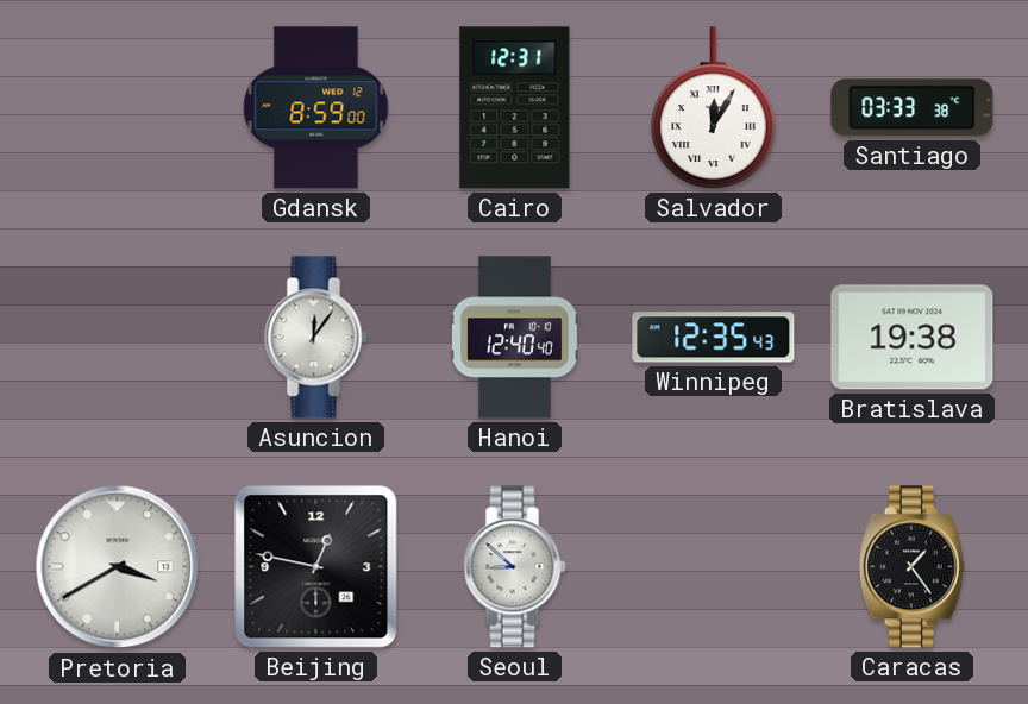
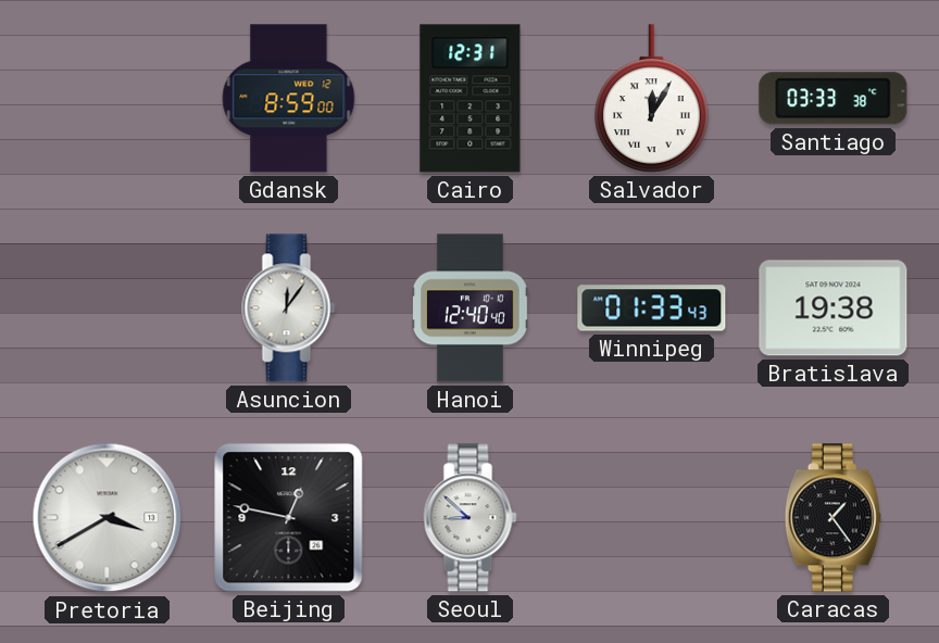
Winnipeg: 12:35 -> 01:33
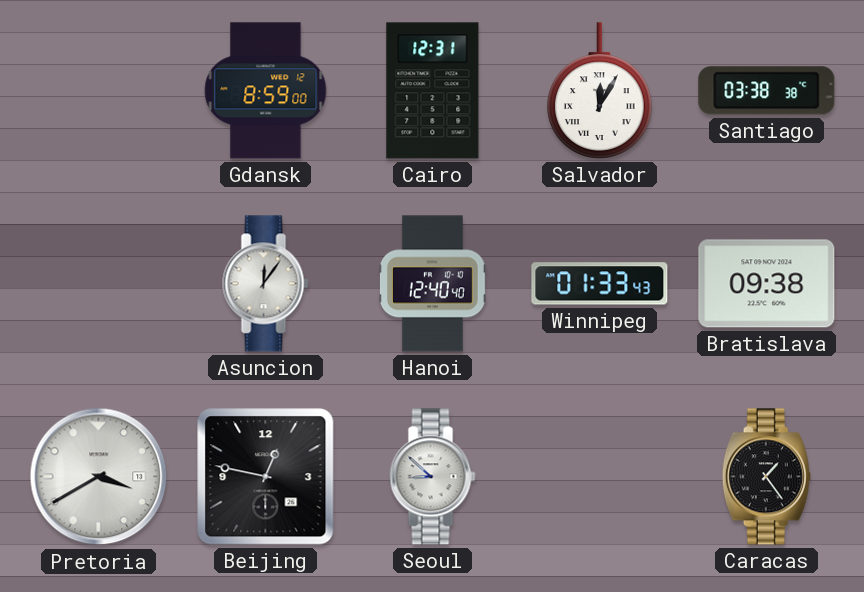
Santiago: 03:33 -> 03:38
Bratislava: 19:38 -> 09:38
